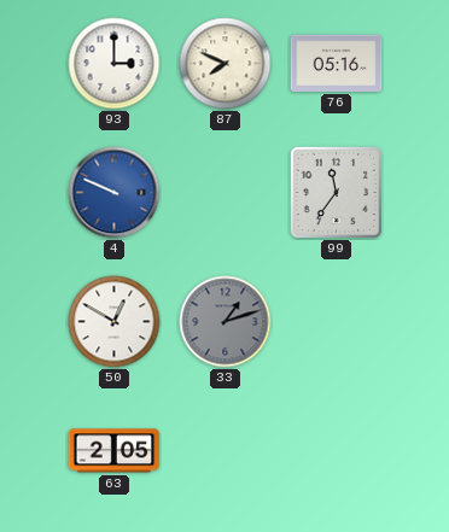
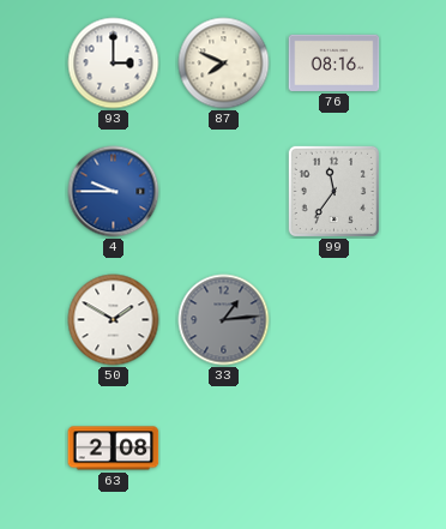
76: 05:16 -> 08:16
4: 9:49 -> 9:45
50: 12:50 -> 1:50
33: 1:12 -> 1:14
63: 2:05 -> 2:08
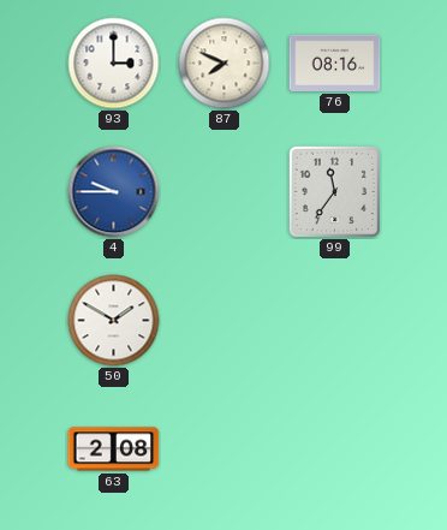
33: 1:14 -> none
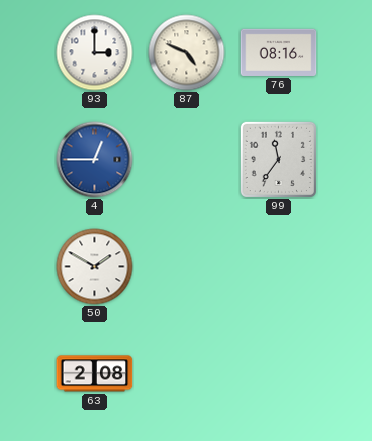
87: 7:49 -> 4:49
4: 9:45 -> 12:45
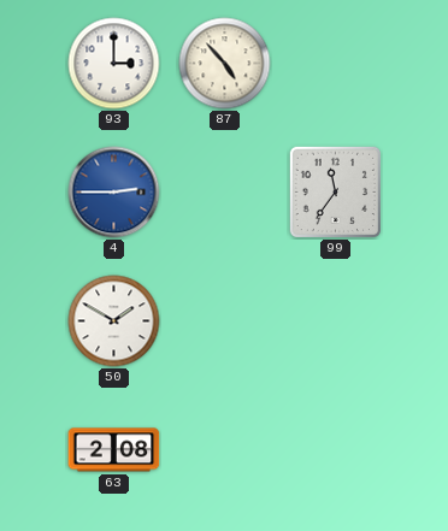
87: 4:49 -> 4:53
76: 08:16 -> none
4: 12:45 -> 2:45
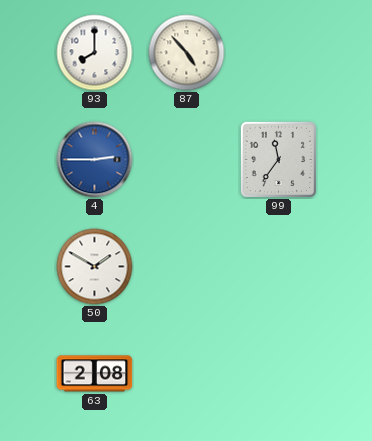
93: 3:00 -> 8:00
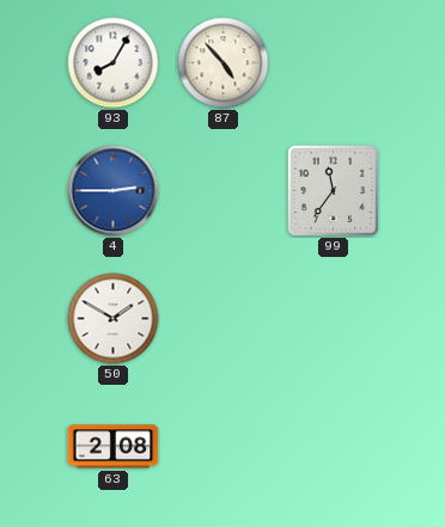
93: 8:00 -> 8:05
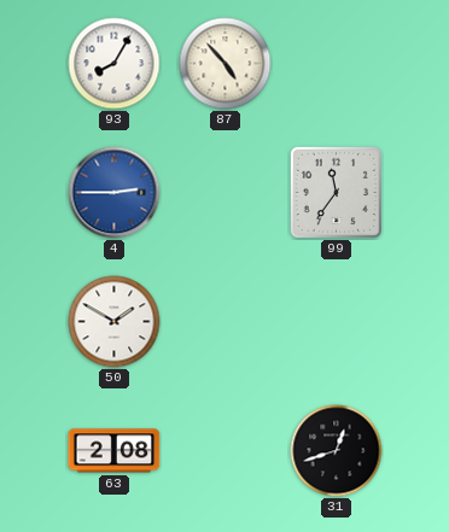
31: none -> 12:42
